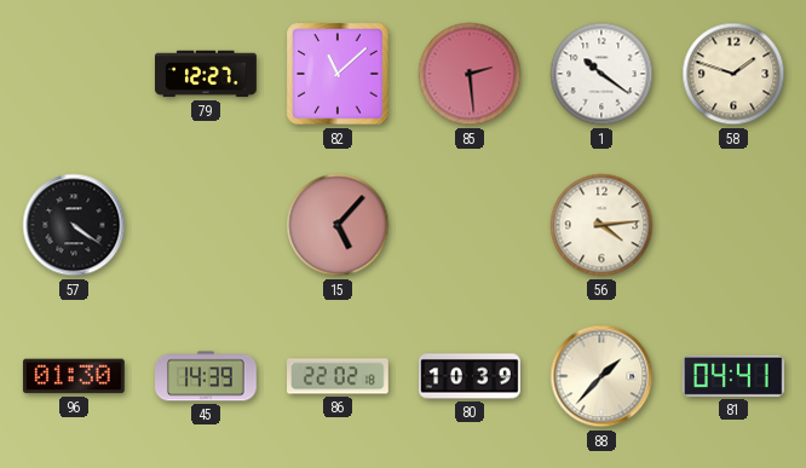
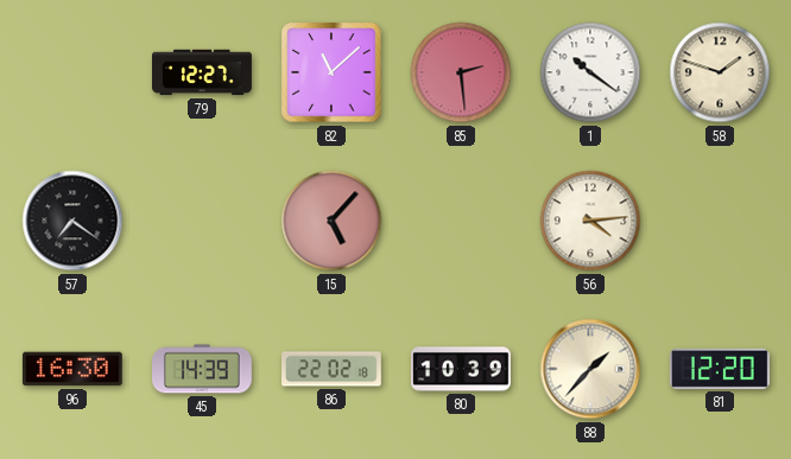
57: 4:21 -> 7:21
96: 01:30 -> 16:30
81: 04:41 -> 12:20
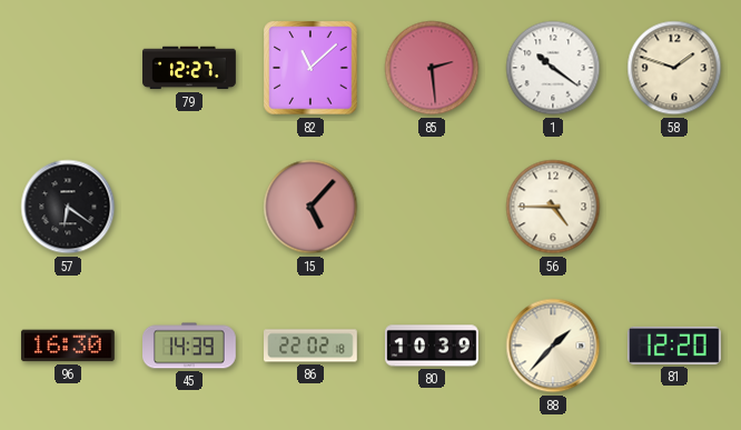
57: 7:21 -> 6:21
56: 4:14 -> 4:45
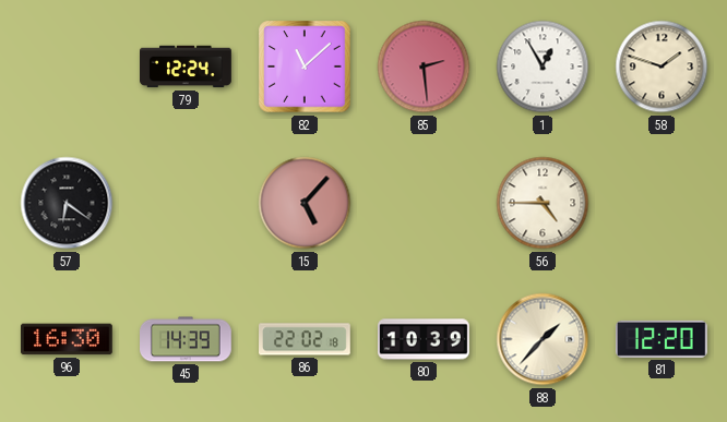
79: 12:27 -> 12:24
1: 10:21 -> 12:55
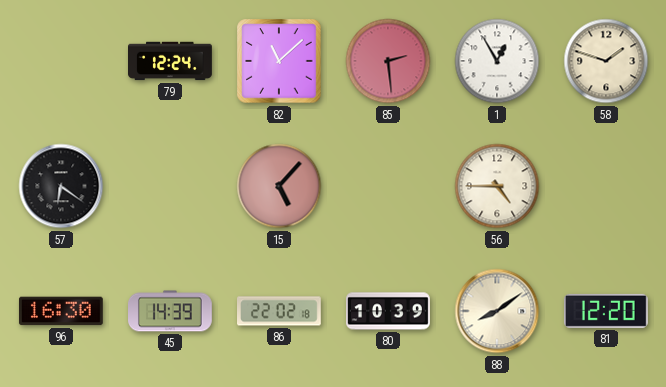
88: 1:37 -> 8:09
